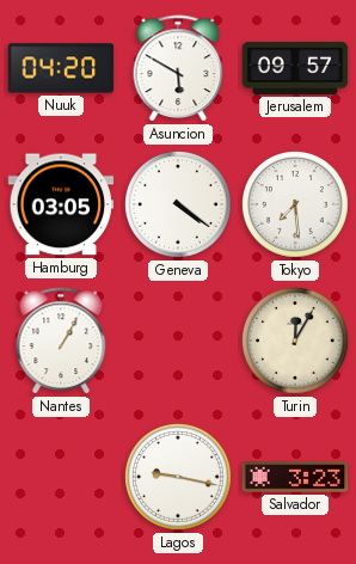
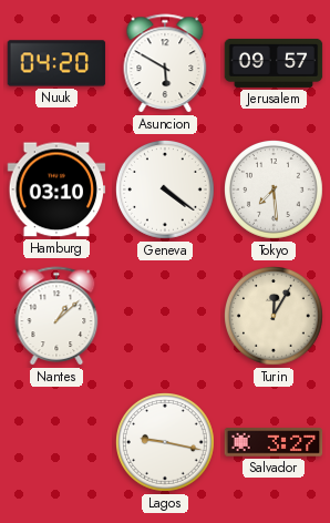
Hamburg: 03:05 -> 03:10
Nantes: 1:05 -> 1:08
Salvador: 3:23 -> 3:27
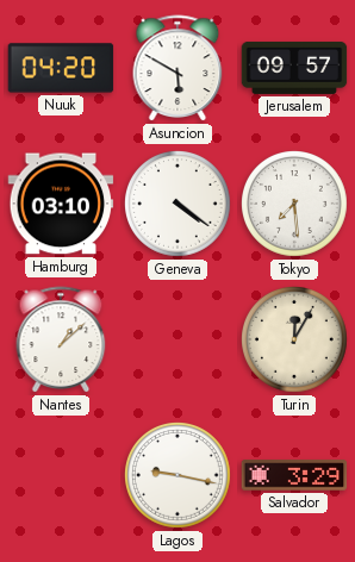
Salvador: 3:27 -> 3:29
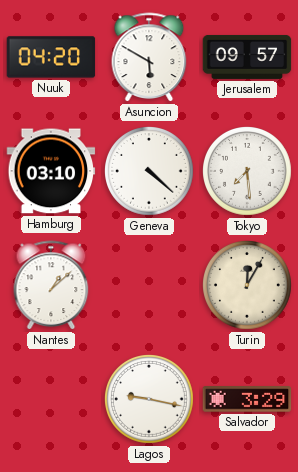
Geneva: 4:21 -> 4:22
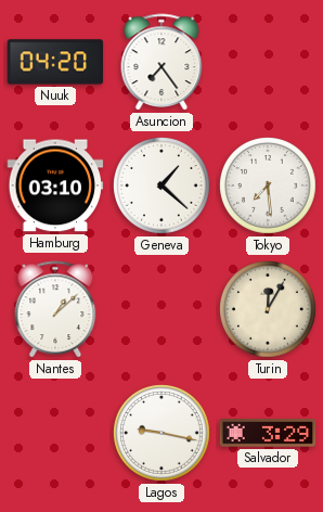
Asuncion: 5:50 -> 7:24
Jerusalem: 09:57 -> none
Geneva: 4:22 -> 1:22
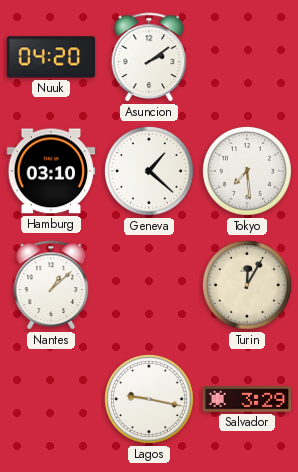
Asuncion: 7:24 -> 2:09
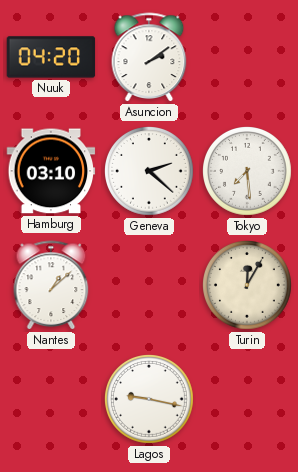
Geneva: 1:22 -> 2:22
Salvador: 3:29 -> none
